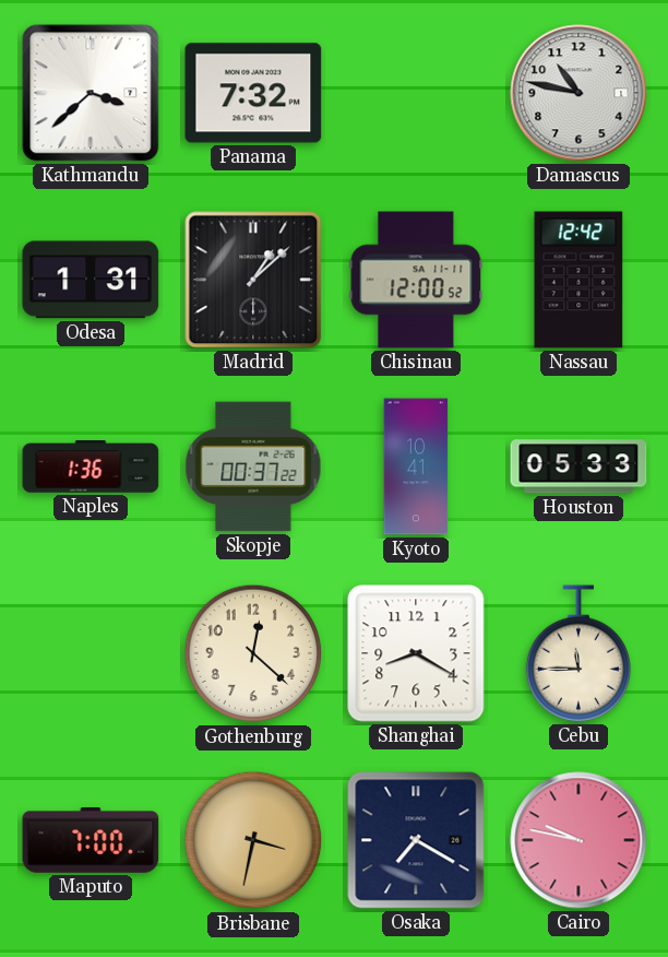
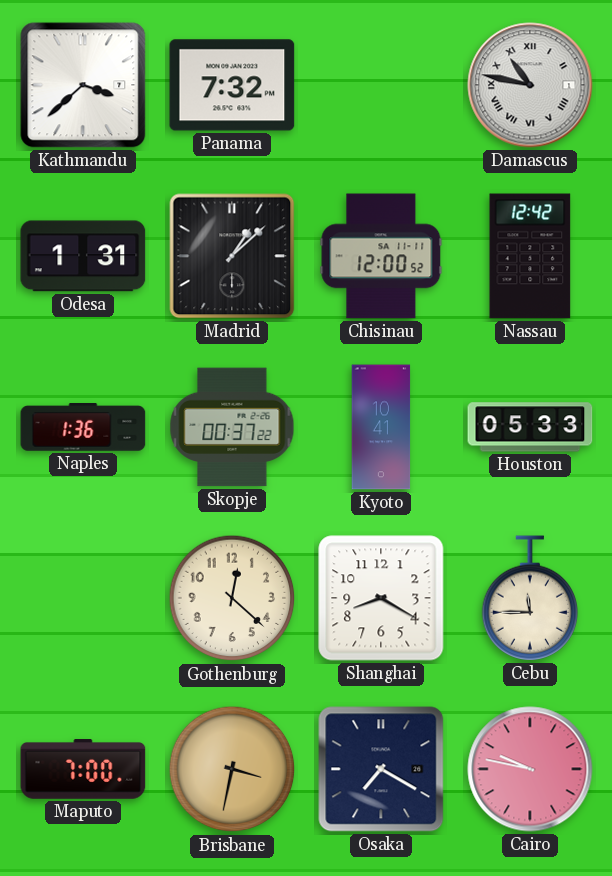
Damascus numerals: Arabic -> Roman
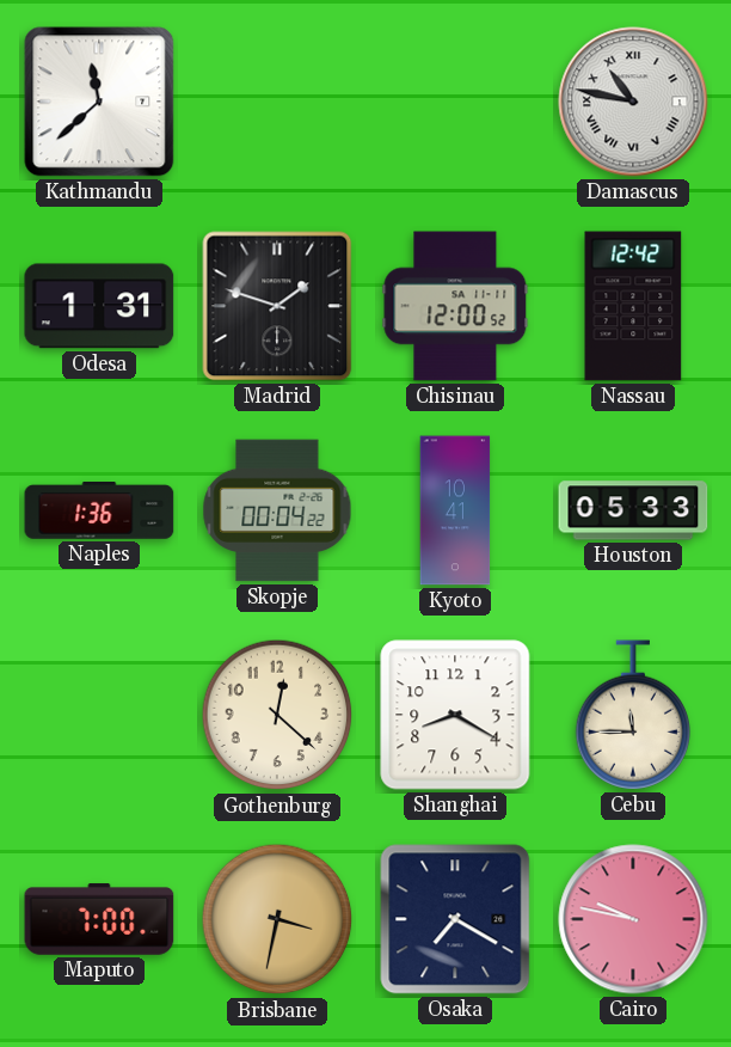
Kathmandu: 3:38 -> 11:38
Panama: 7:32 -> none
Madrid: 1:08 -> 1:48
Skopje: 00:37 -> 00:04
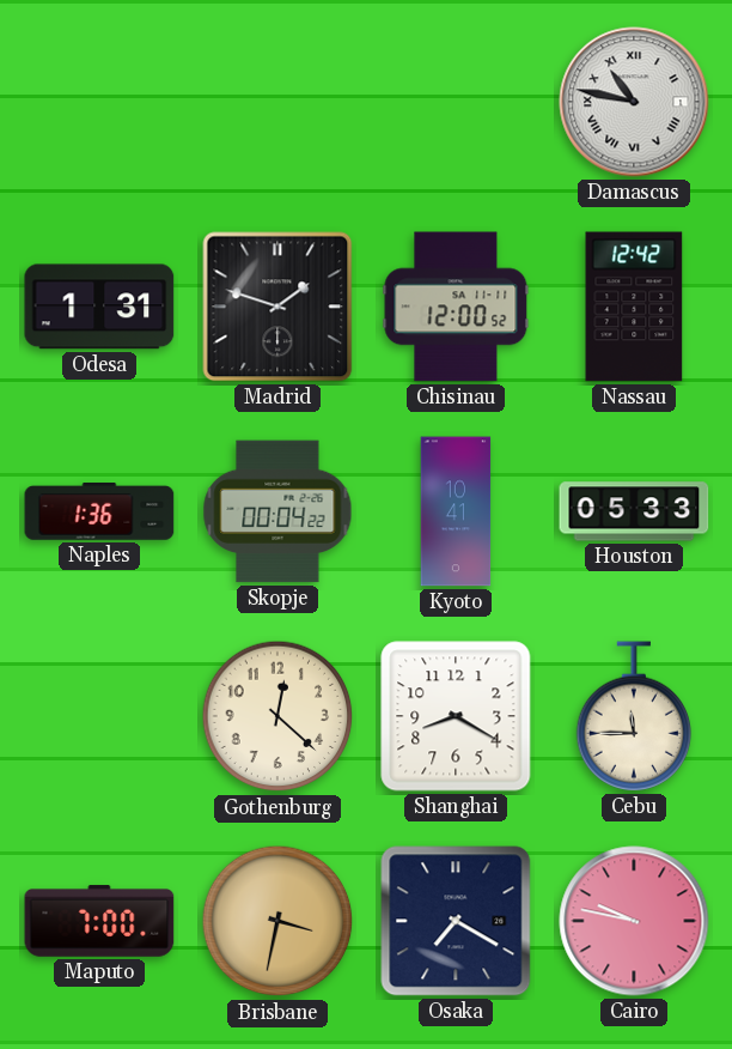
Kathmandu: 11:38 -> none
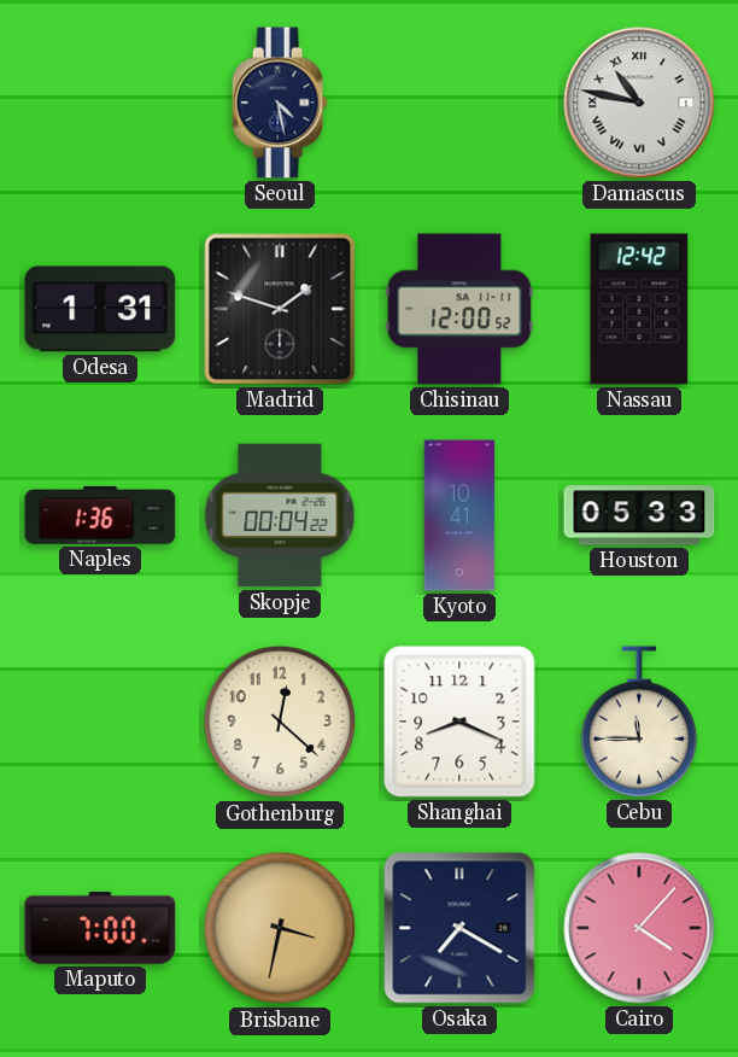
Seoul: none -> 4:28
Shanghai: 8:20 -> 8:19
Cairo: 9:47 -> 4:07
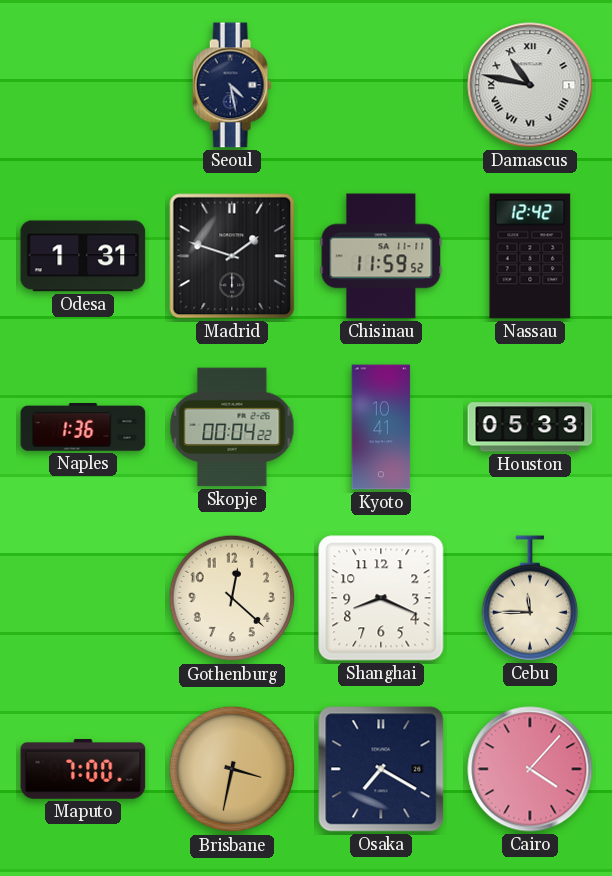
Chisinau: 12:00 -> 11:59
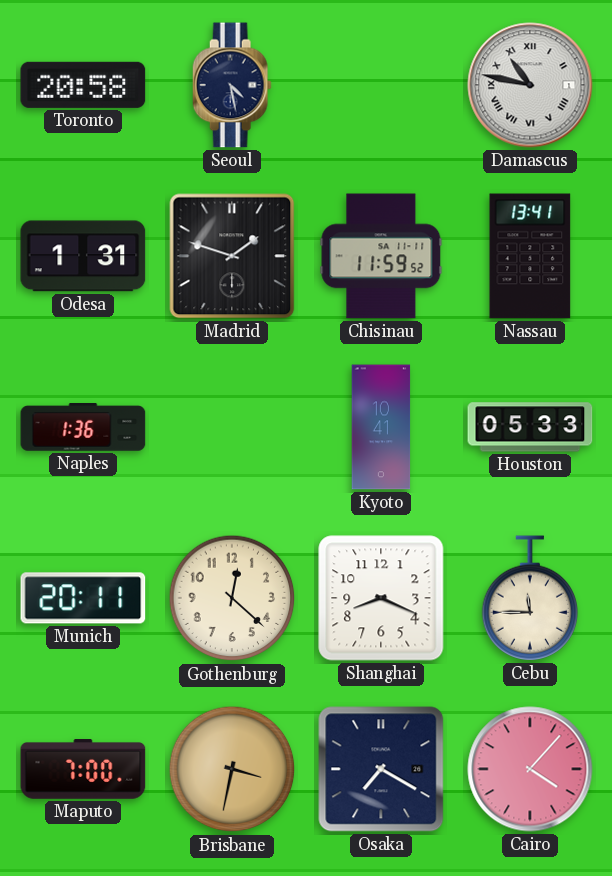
Toronto: none -> 20:58
Nassau: 12:42 -> 13:41
Skopje: 00:04 -> none
Munich: none -> 20:11
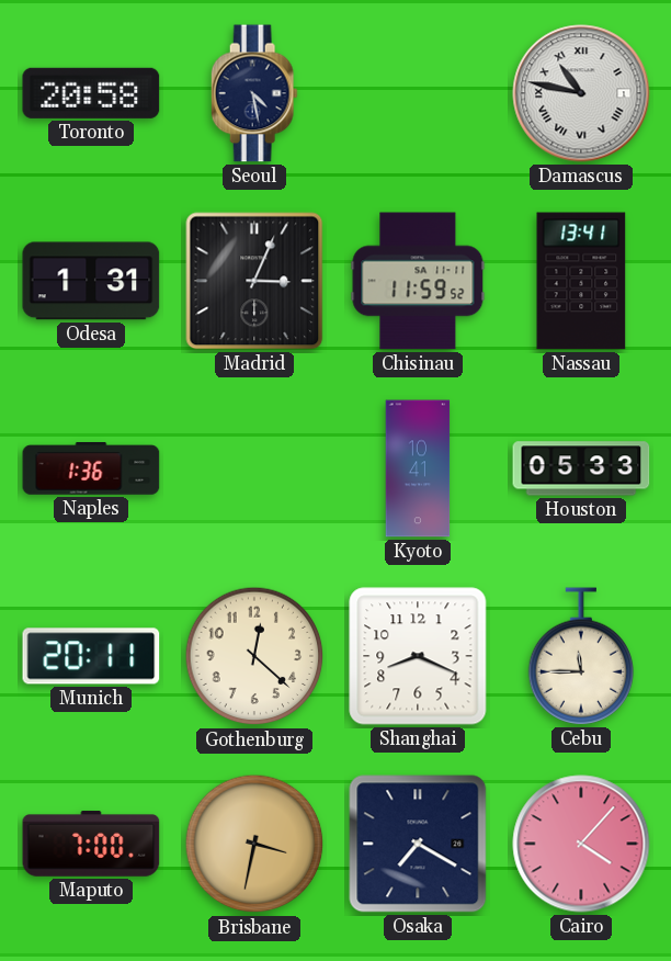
Madrid: 1:48 -> 3:04
